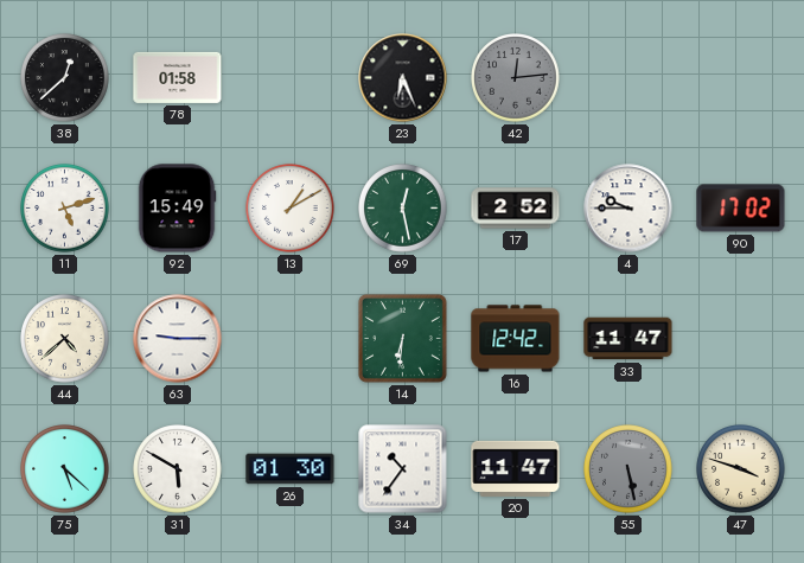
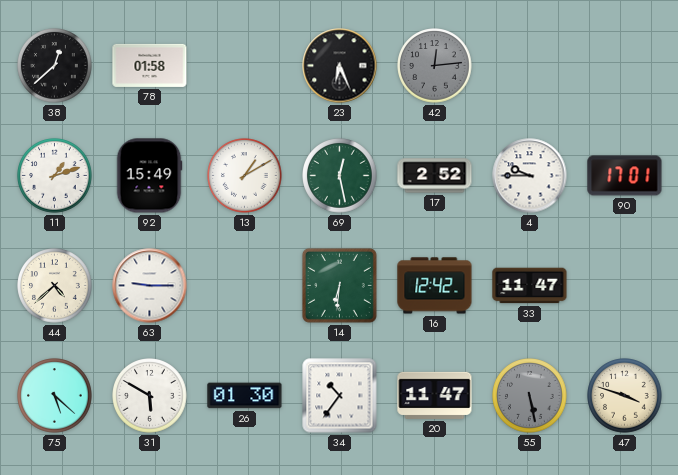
11: 5:12 -> 1:12
90: 17:02 -> 17:01
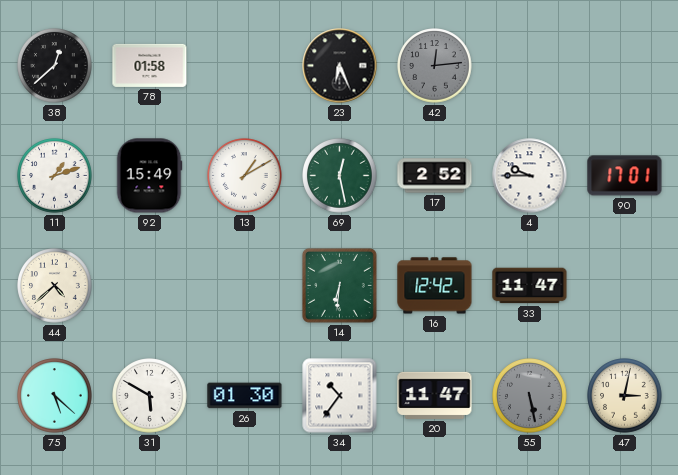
63: 9:15 -> none
47: 3:48 -> 3:02
